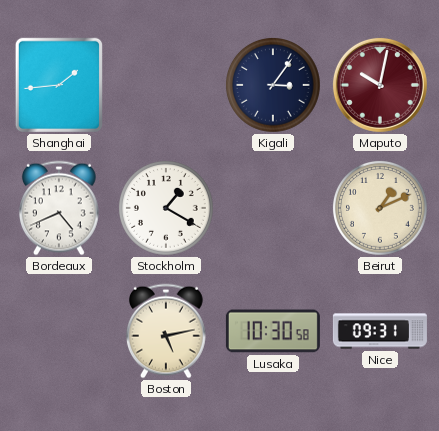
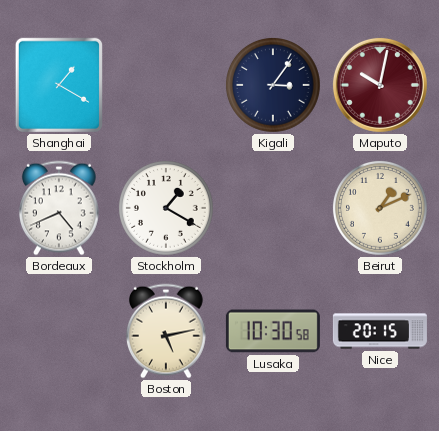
Shanghai: 1:44 -> 1:20
Nice: 09:31 -> 20:15
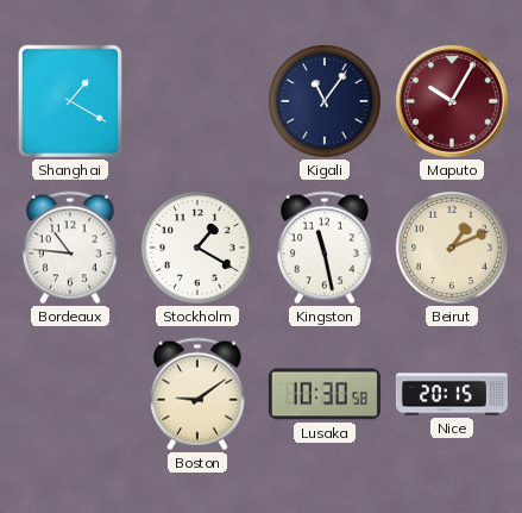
Kigali: 3:06 -> 11:06
Maputo: 10:02 -> 10:05
Bordeaux: 4:41 -> 10:46
Kingston: none -> 11:28
Boston: 5:13 -> 9:09
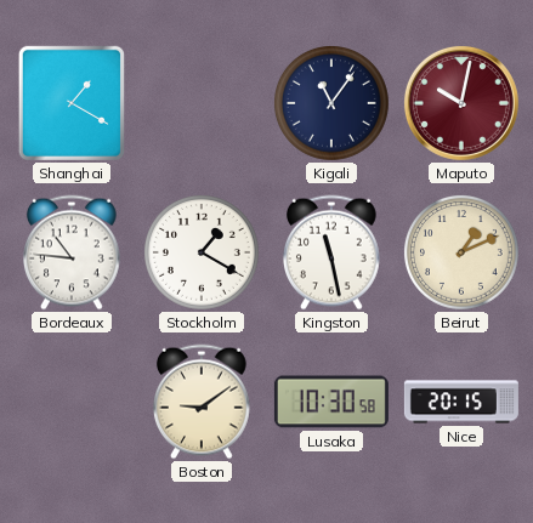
Maputo: 10:05 -> 10:02
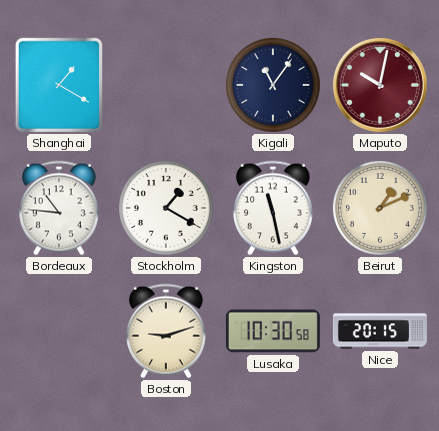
Boston: 9:09 -> 9:12
